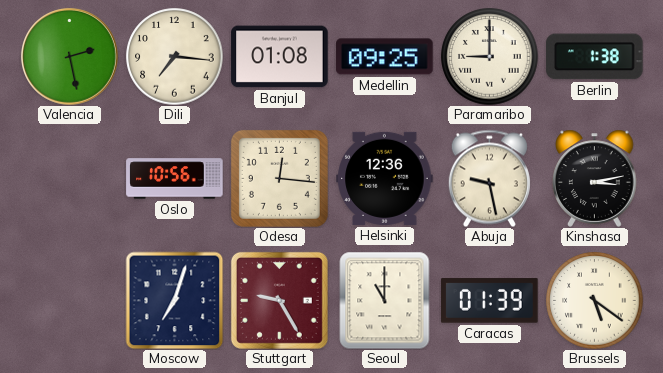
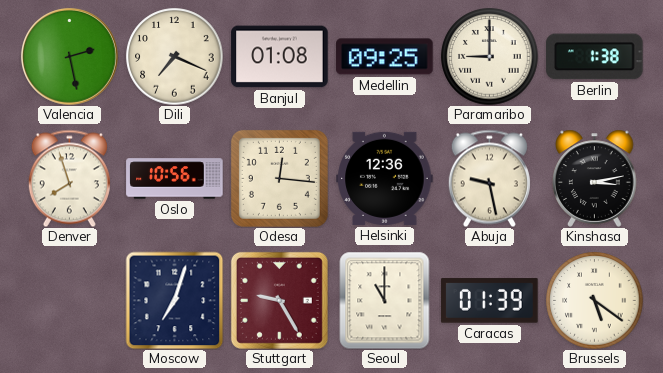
Dili: 7:16 -> 7:19
Denver: none -> 7:57
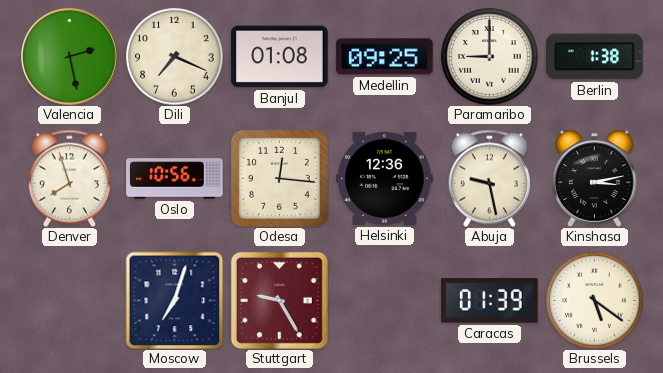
Seoul: 11:00 -> none
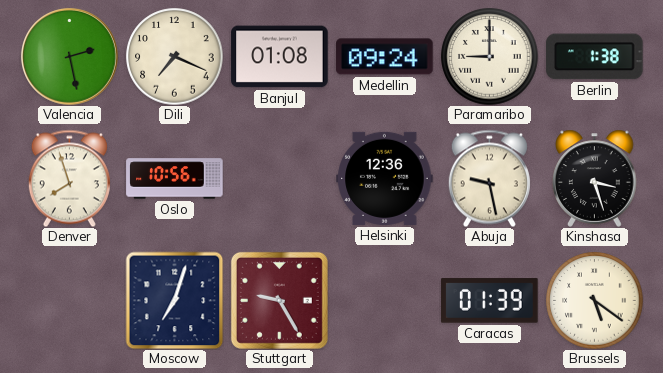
Medellin: 09:25 -> 09:24
Odesa: 12:16 -> none
Kinshasa: 3:13 -> 3:27
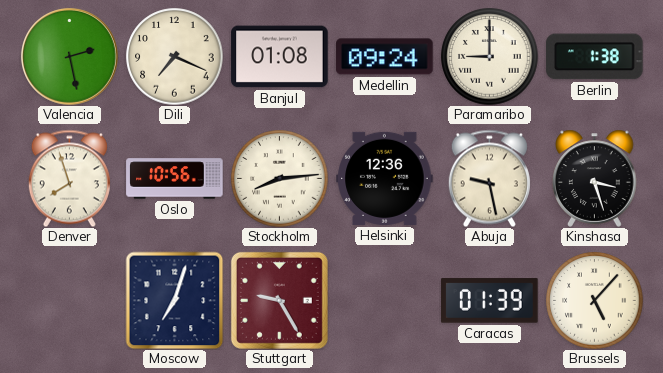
Stockholm: none -> 8:14
Brussels: 5:21 -> 5:07
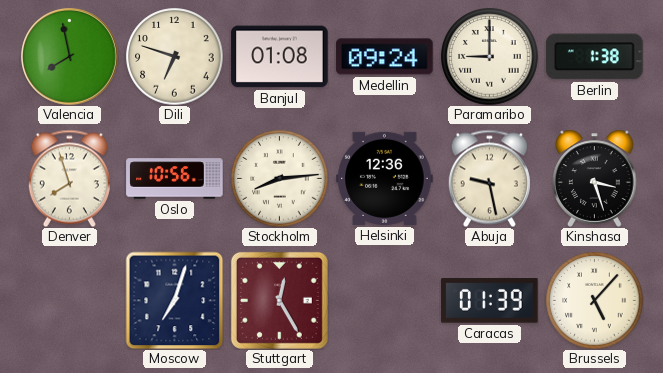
Valencia: 2:28 -> 7:58
Dili: 7:19 -> 6:48
Stuttgart: 9:25 -> 12:25
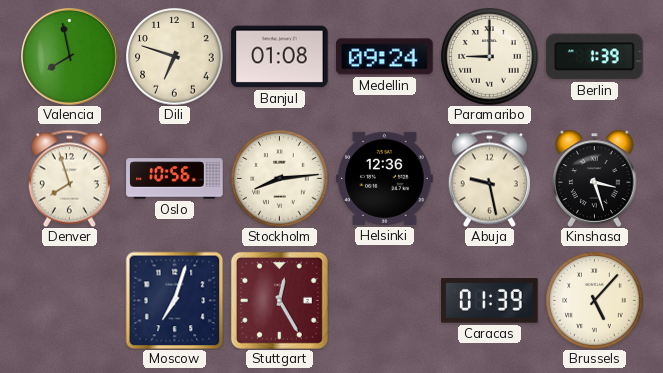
Berlin: 1:38 -> 1:39
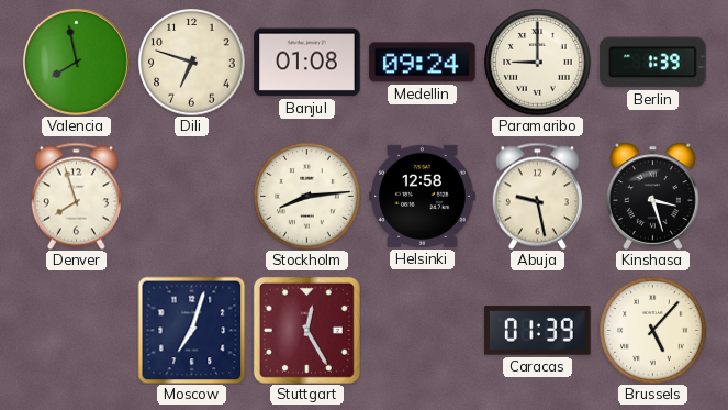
Oslo: 10:56 -> none
Helsinki: 12:36 -> 12:58
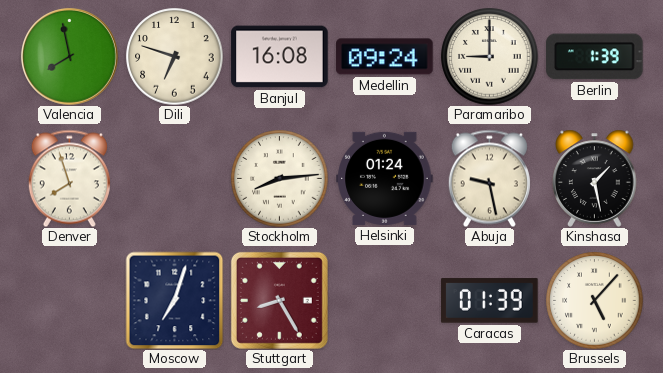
Banjul: 01:08 -> 16:08
Helsinki: 12:58 -> 01:24
Kinshasa: 3:27 -> 1:28
Stuttgart: 12:25 -> 8:25
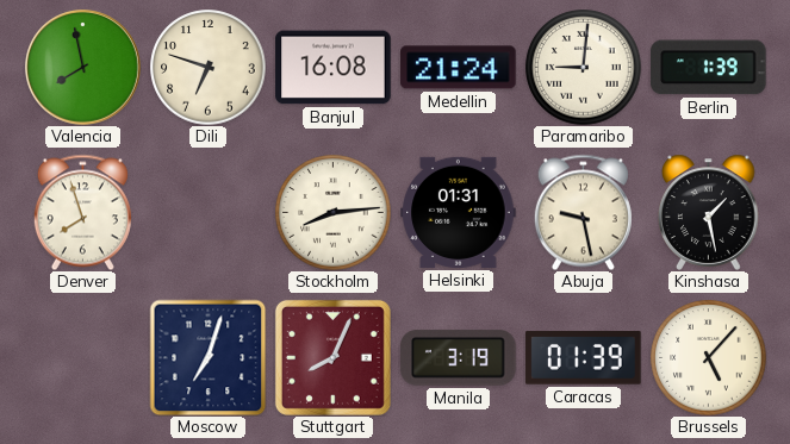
Medellin: 09:24 -> 21:24
Paramaribo: 9:00 -> 9:01
Helsinki: 01:24 -> 01:31
Stuttgart: 8:25 -> 8:04
Manila: none -> 3:19
